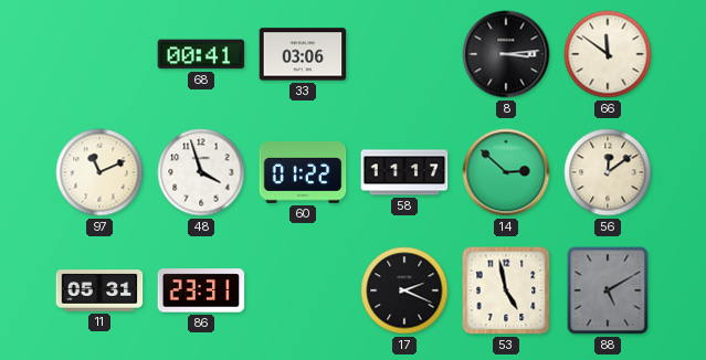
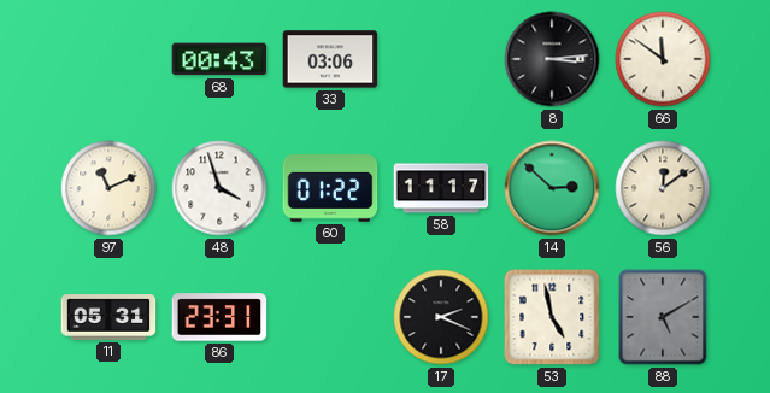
68: 00:41 -> 00:43
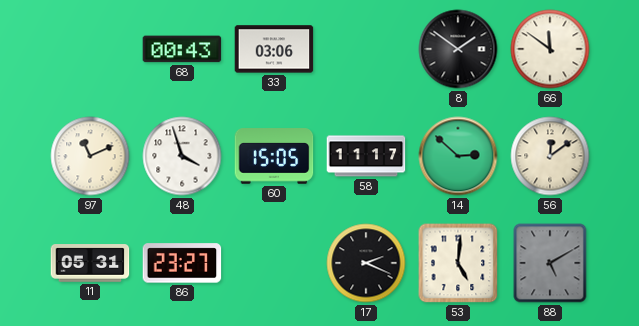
8: 3:14 -> 1:51
60: 01:22 -> 15:05
86: 23:31 -> 23:27
53: 4:58 -> 5:01
